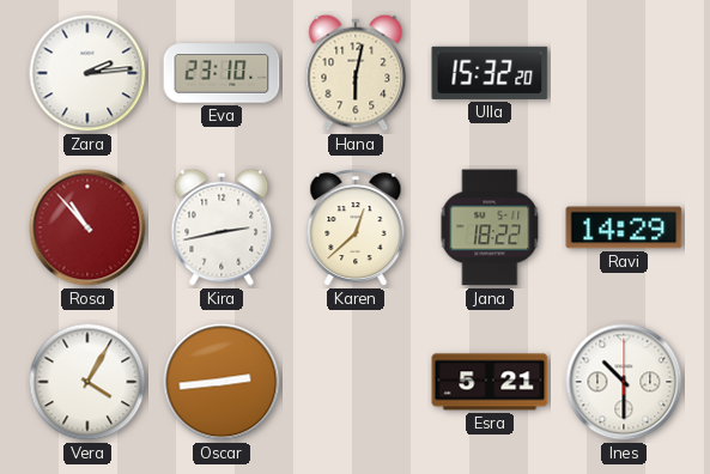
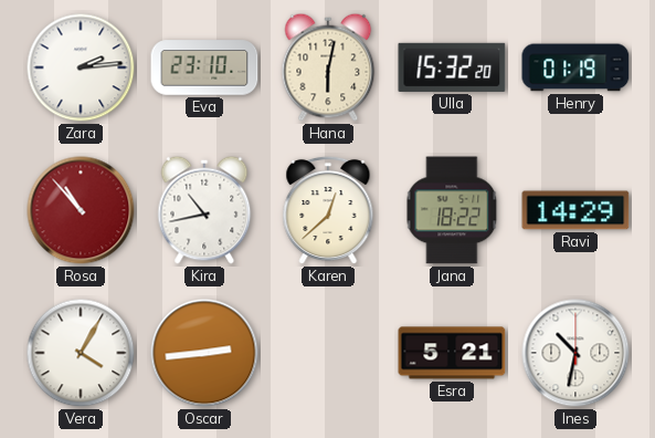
Henry: none -> 01:19
Kira: 2:43 -> 10:43
Ines: 10:30 -> 10:32
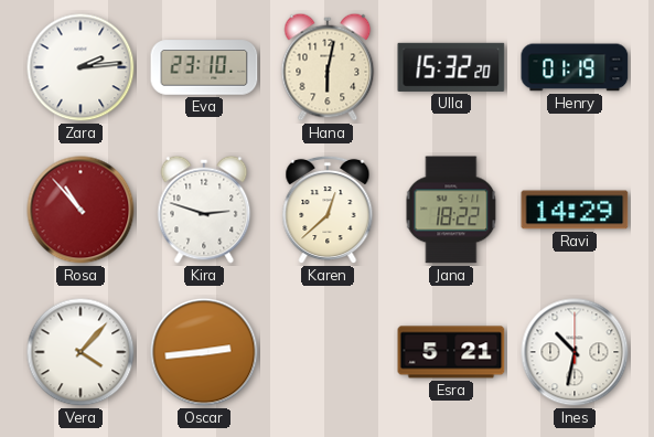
Kira: 10:43 -> 2:48
Vera: 4:05 -> 4:07
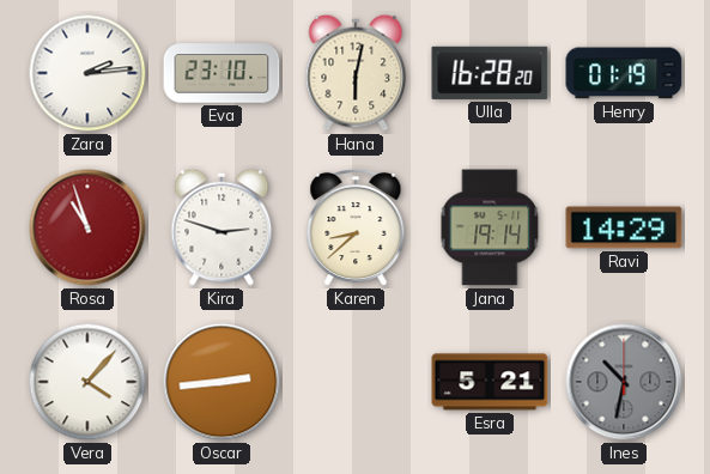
Ulla: 15:32 -> 16:28
Rosa: 10:53 -> 10:57
Karen: 12:38 -> 8:38
Jana: 18:22 -> 19:14
Ines dial: white -> grey
